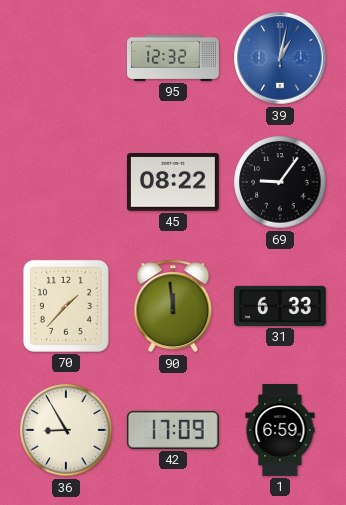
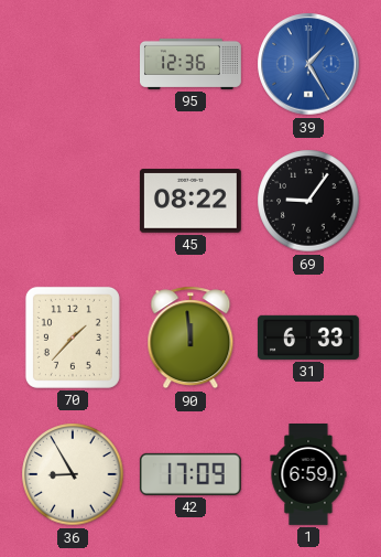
95: 12:32 -> 12:36
39: 1:02 -> 1:25
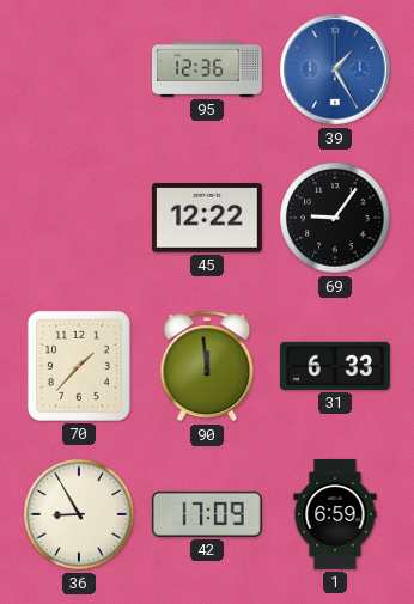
45: 08:22 -> 12:22
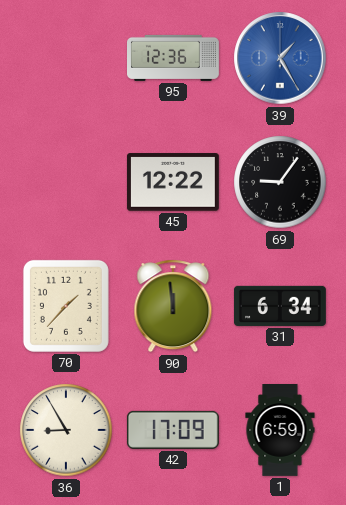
31: 6:33 -> 6:34
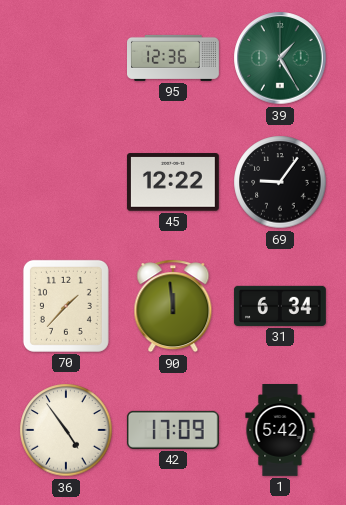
39 dial: blue -> green
36: 8:55 -> 4:54
1: 6:59 -> 5:42
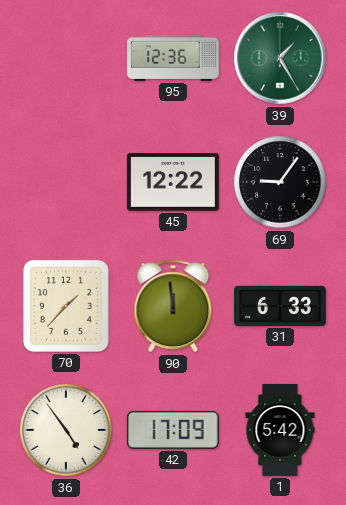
31: 6:34 -> 6:33
